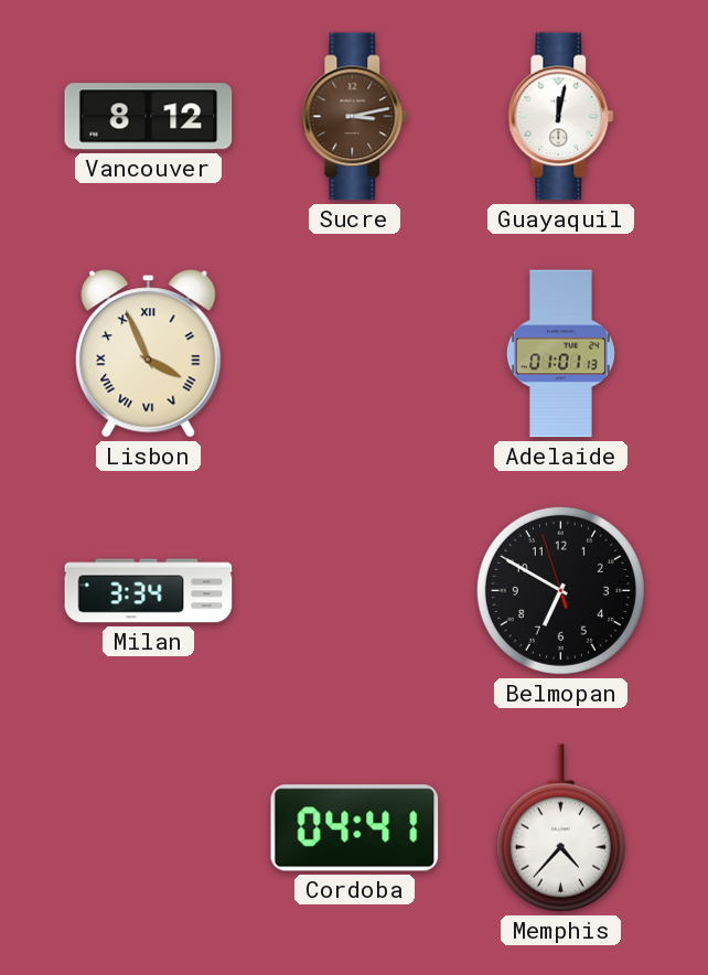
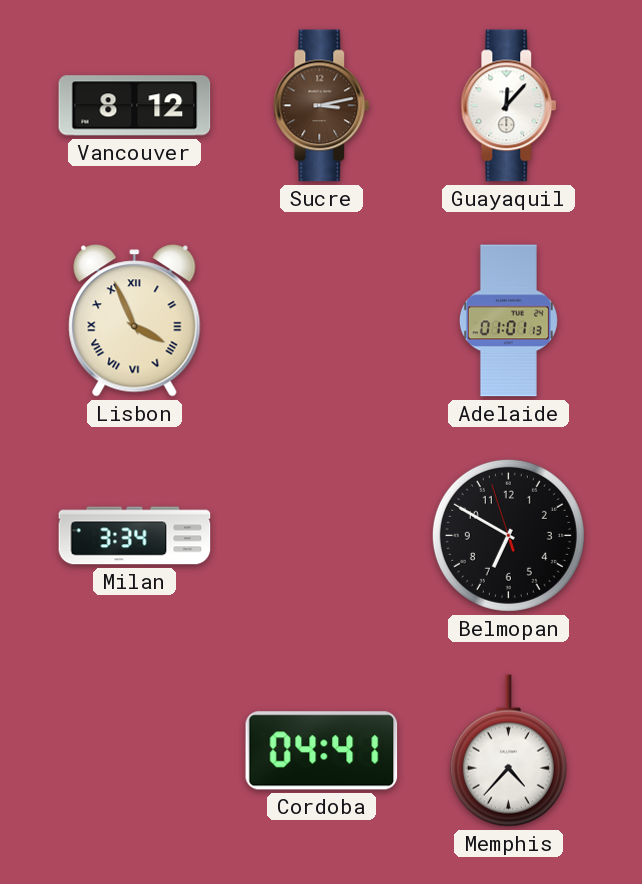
Guayaquil: 12:02 -> 12:07
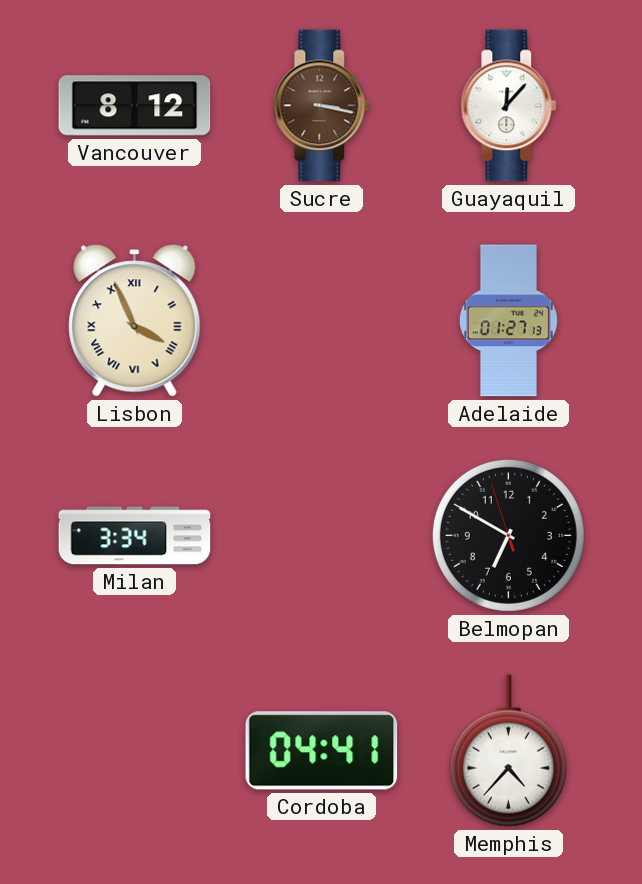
Sucre: 3:13 -> 3:17
Adelaide: 01:01 -> 01:27
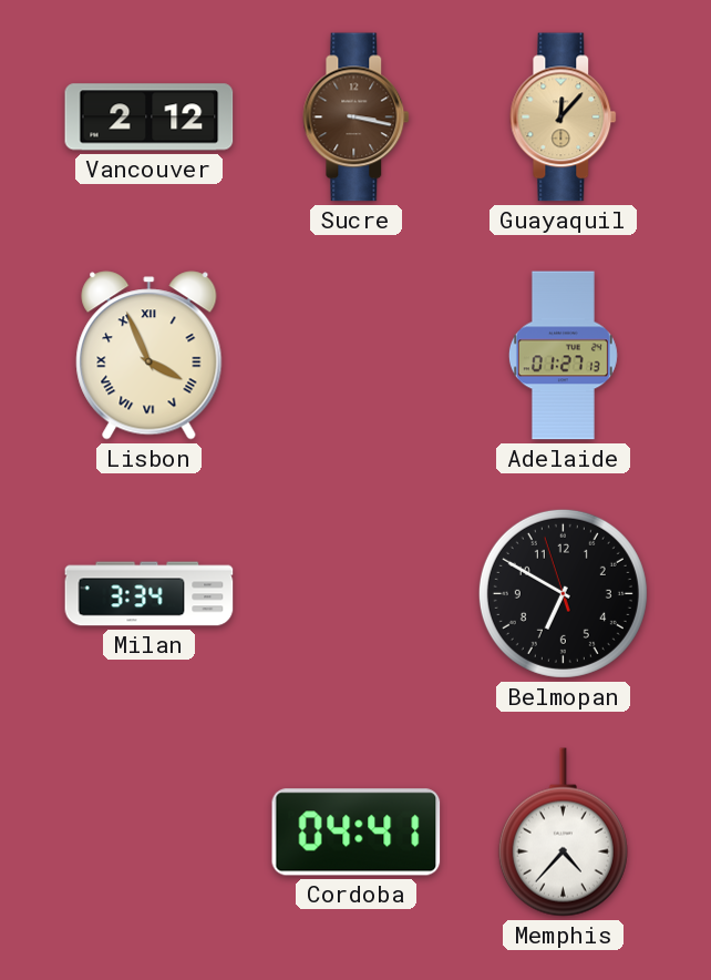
Vancouver: 8:12 -> 2:12
Guayaquil dial: white -> champagne
